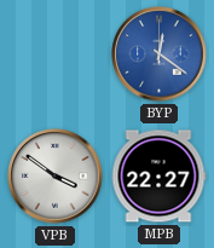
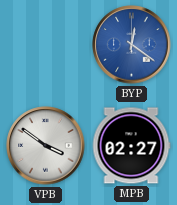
MPB: 22:27 -> 02:27
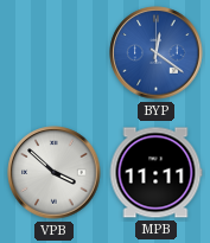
VPB: 3:51 -> 3:52
MPB: 02:27 -> 11:11
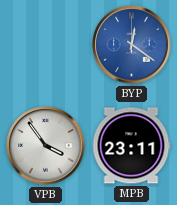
VPB: 3:52 -> 3:54
MPB: 11:11 -> 23:11
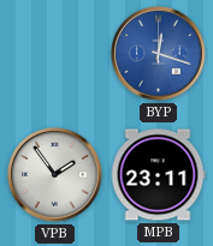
BYP: 12:21 -> 12:18
VPB: 3:54 -> 1:54
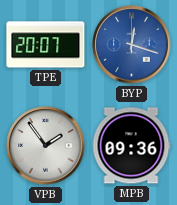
TPE: none -> 20:07
MPB: 23:11 -> 09:36
